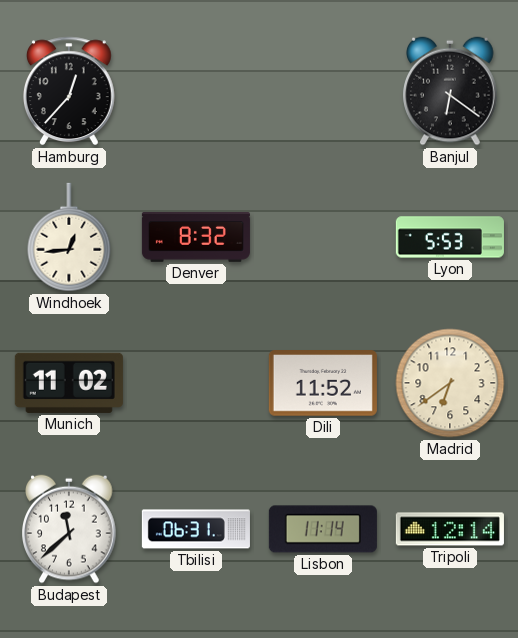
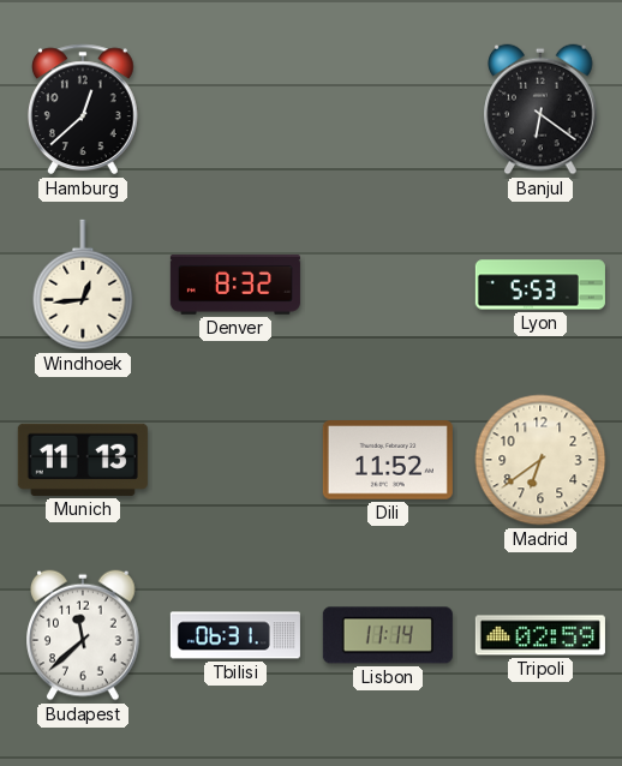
Hamburg: 12:37 -> 12:38
Munich: 11:02 -> 11:13
Tripoli: 12:14 -> 02:59
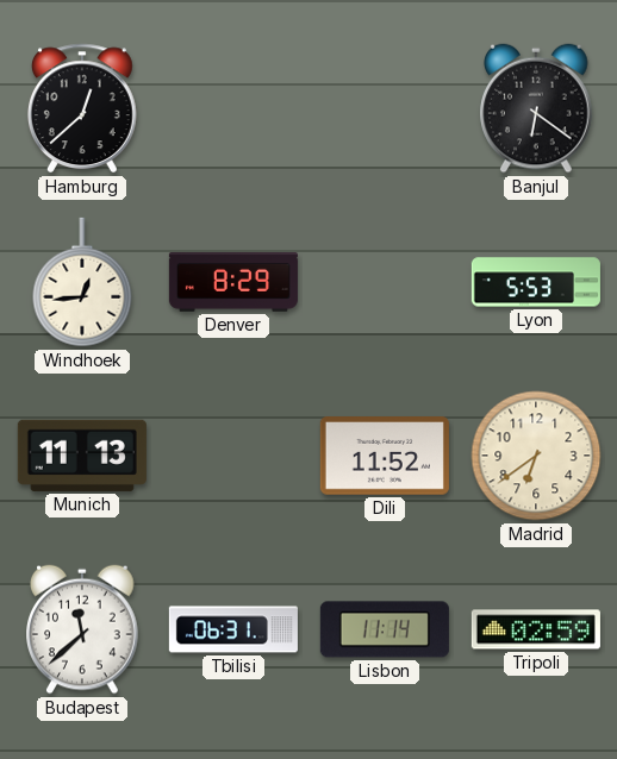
Denver: 8:32 -> 8:29
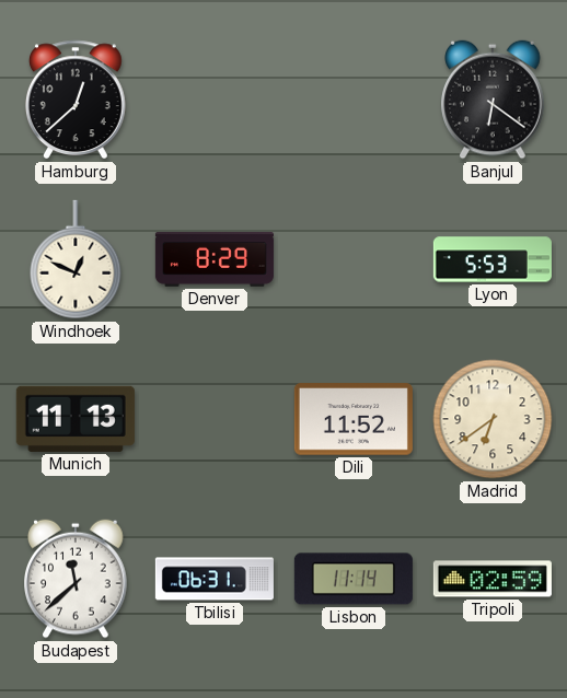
Windhoek: 12:44 -> 12:49
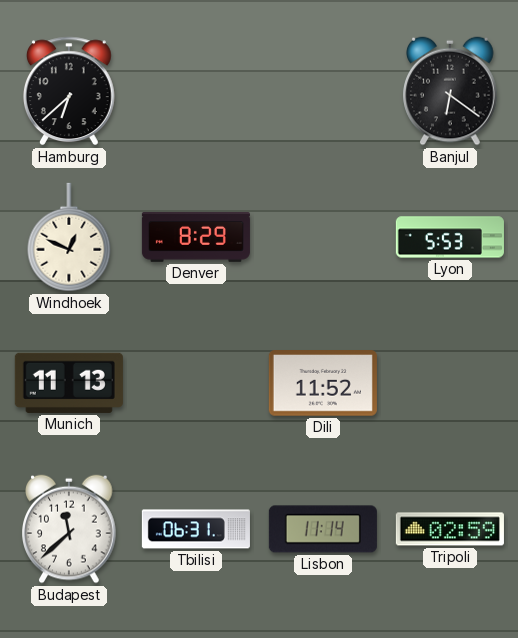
Hamburg: 12:38 -> 6:38
Madrid: 6:39 -> none
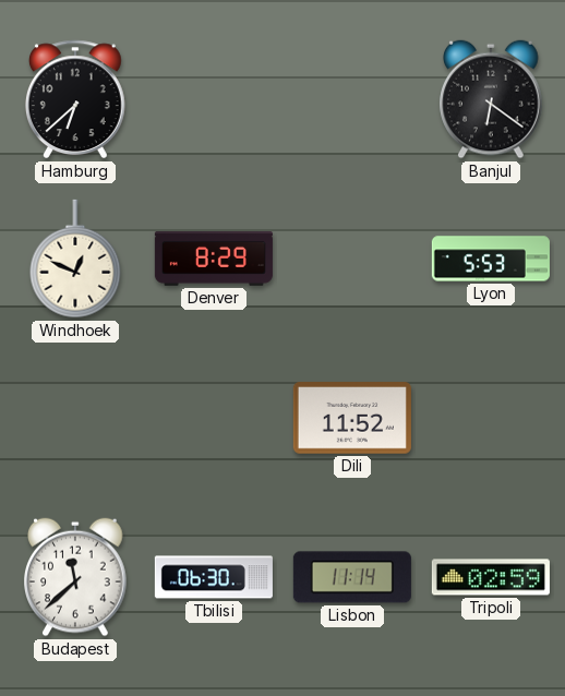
Munich: 11:13 -> none
Tbilisi: 06:31 -> 06:30
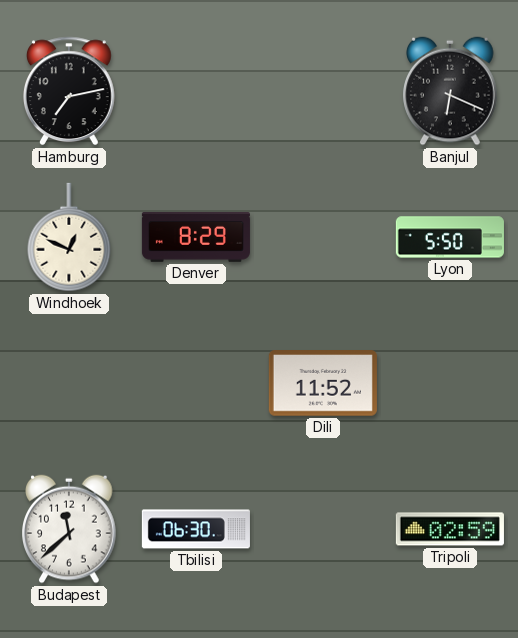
Hamburg: 6:38 -> 7:13
Banjul: 6:21 -> 6:19
Lyon: 5:53 -> 5:50
Lisbon: 11:14 -> none
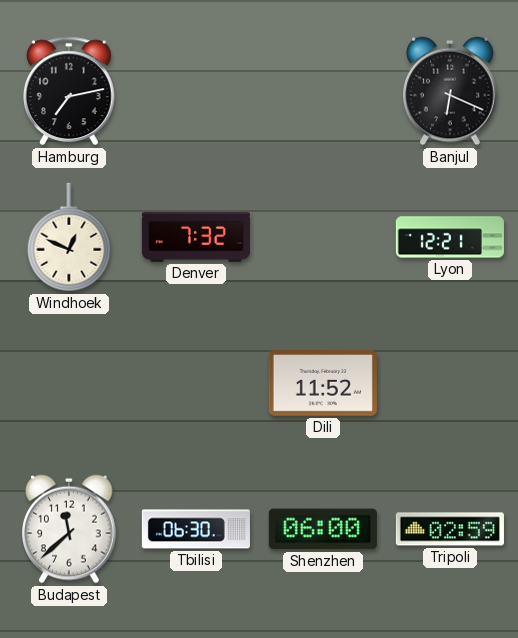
Denver: 8:29 -> 7:32
Lyon: 5:50 -> 12:21
Shenzhen: none -> 06:00
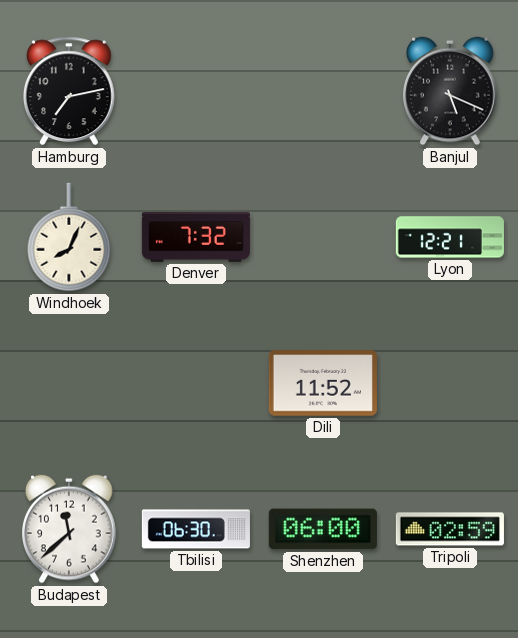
Banjul: 6:19 -> 5:19
Windhoek: 12:49 -> 8:04
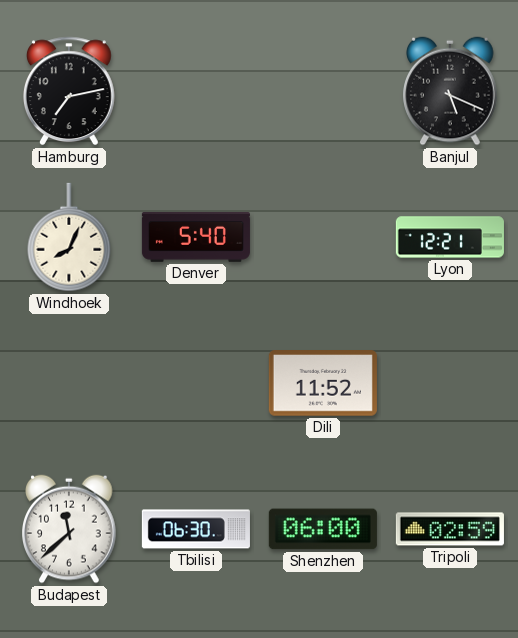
Denver: 7:32 -> 5:40
